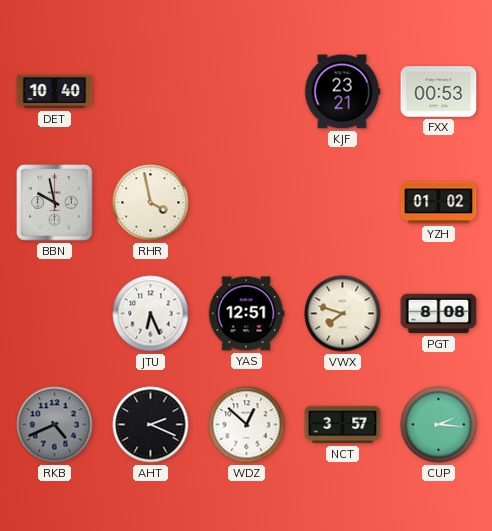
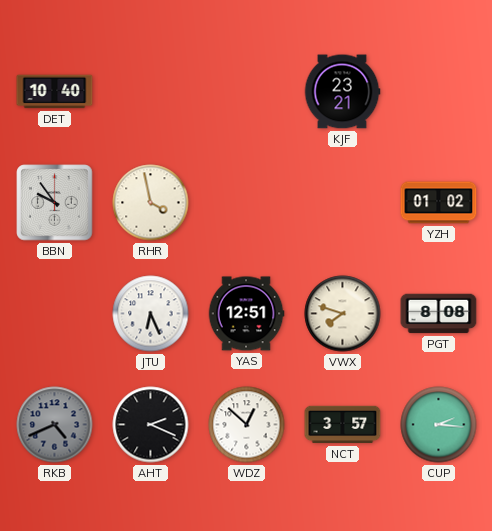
FXX: 00:53 -> none
BBN: 9:58 -> 9:54
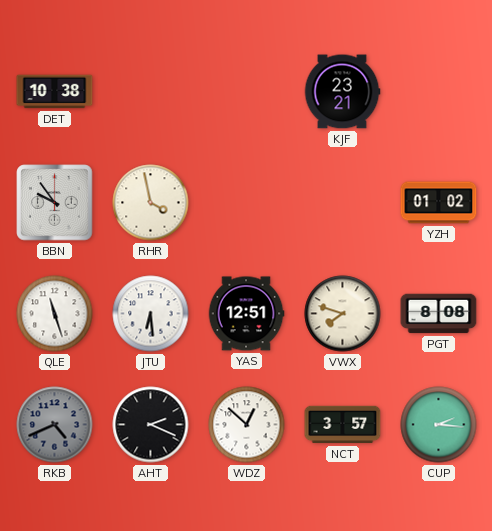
DET: 10:40 -> 10:38
QLE: none -> 11:27
JTU: 6:26 -> 6:29
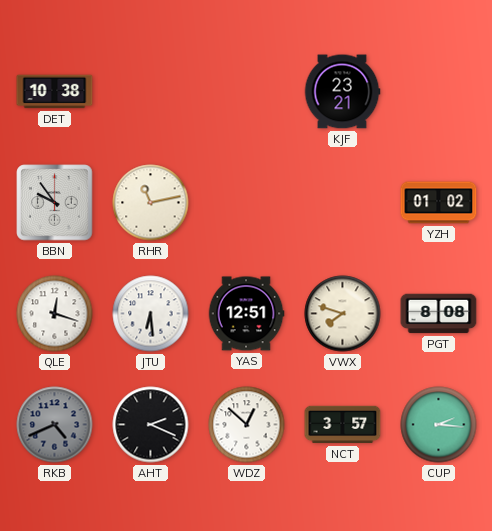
RHR: 3:58 -> 11:13
QLE: 11:27 -> 12:18
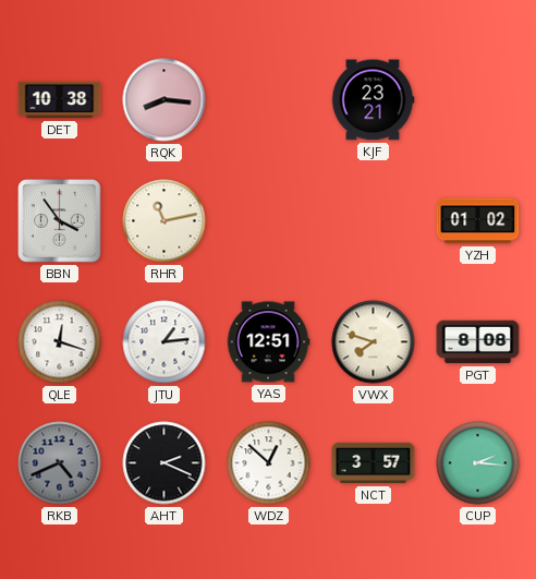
RQK: none -> 8:16
BBN: 9:54 -> 3:54
JTU: 6:29 -> 1:14
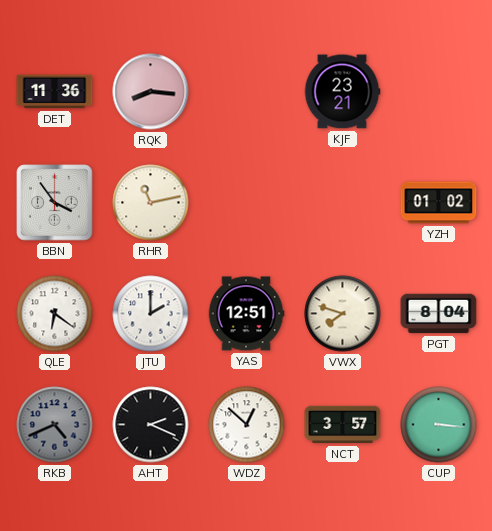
DET: 10:38 -> 11:36
QLE: 12:18 -> 6:21
JTU: 1:14 -> 2:00
PGT: 8:08 -> 8:04
CUP: 2:16 -> 3:16
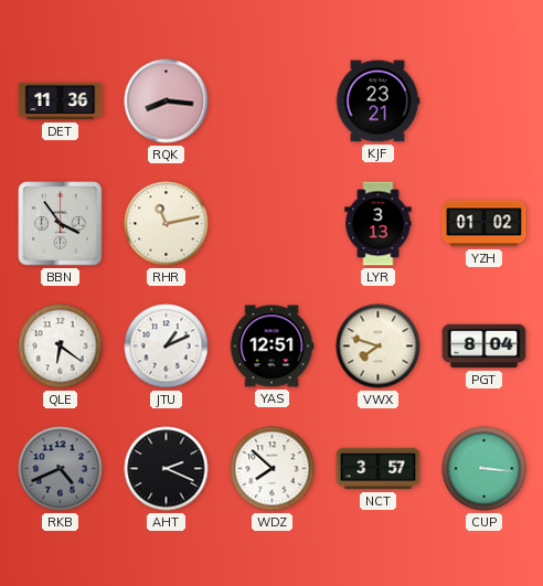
LYR: none -> 3:13
JTU: 2:00 -> 1:11
WDZ: 12:52 -> 7:52
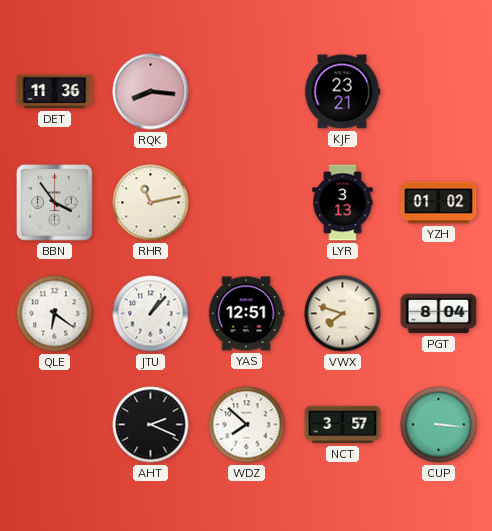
JTU: 1:11 -> 1:07
RKB: 4:41 -> none
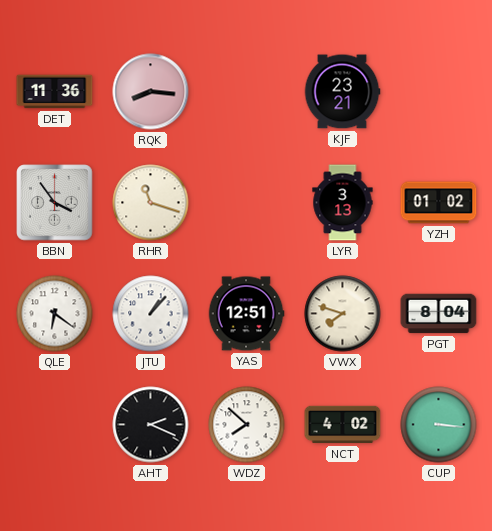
RHR: 11:13 -> 11:18
NCT: 3:57 -> 4:02
